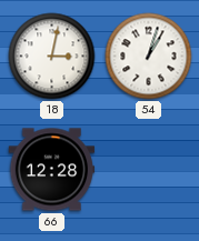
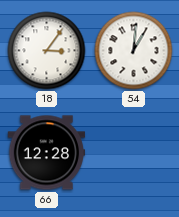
18: 3:02 -> 3:06
54: 1:03 -> 1:01
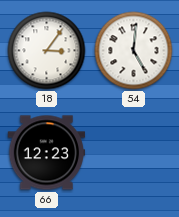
54: 1:01 -> 5:01
66: 12:28 -> 12:23
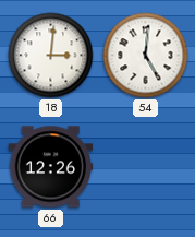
18: 3:06 -> 3:01
66: 12:23 -> 12:26
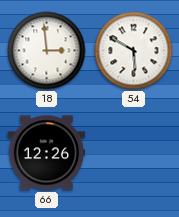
18: 3:01 -> 2:59
54: 5:01 -> 5:50
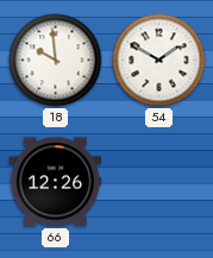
18: 2:59 -> 9:59
54: 5:50 -> 1:50
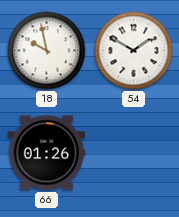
18: 9:59 -> 9:58
66: 12:26 -> 01:26
